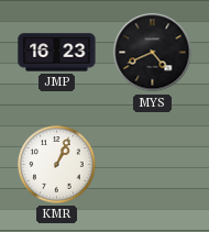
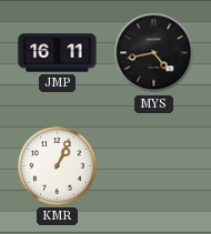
JMP: 16:23 -> 16:11
MYS: 4:41 -> 4:43
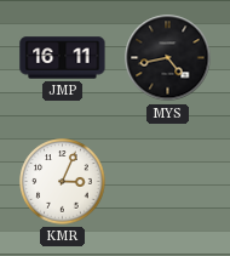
KMR: 1:04 -> 3:04
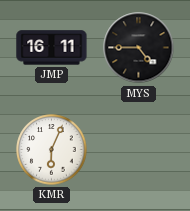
MYS: 4:43 -> 4:45
KMR: 3:04 -> 6:04
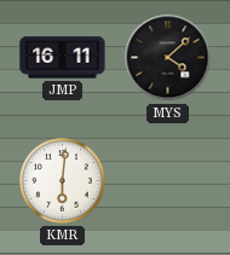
MYS: 4:45 -> 4:08
KMR: 6:04 -> 6:01
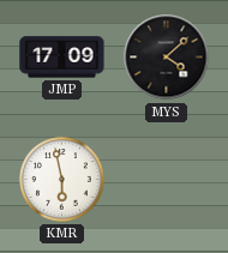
JMP: 16:11 -> 17:09
KMR: 6:01 -> 5:58
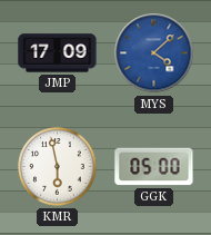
MYS dial: black -> blue
GGK: none -> 05:00
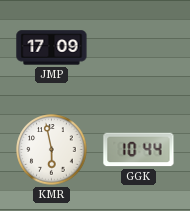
MYS: 4:08 -> none
GGK: 05:00 -> 10:44
